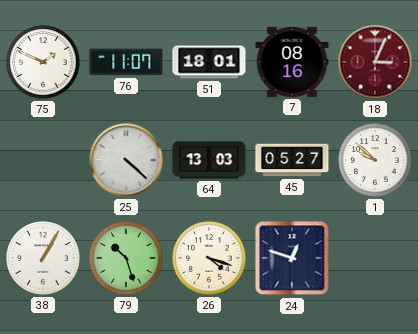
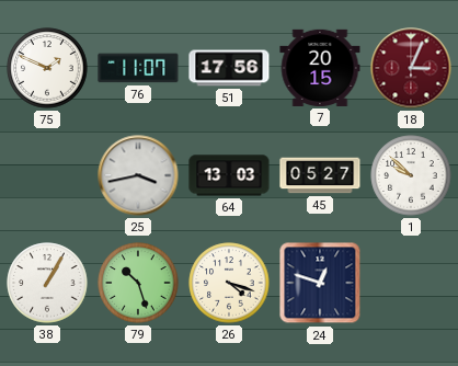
51: 18:01 -> 17:56
7: 08:16 -> 20:15
25: 4:22 -> 3:43
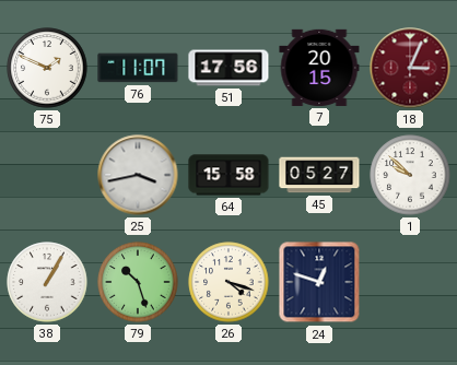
64: 13:03 -> 15:58
